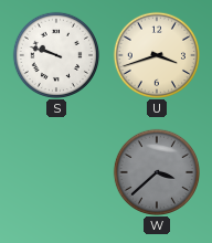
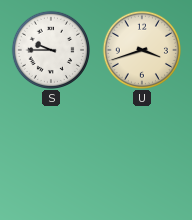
S: 9:48 -> 9:45
W: 3:38 -> none
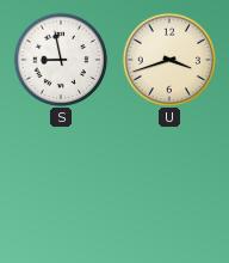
S: 9:45 -> 8:58
